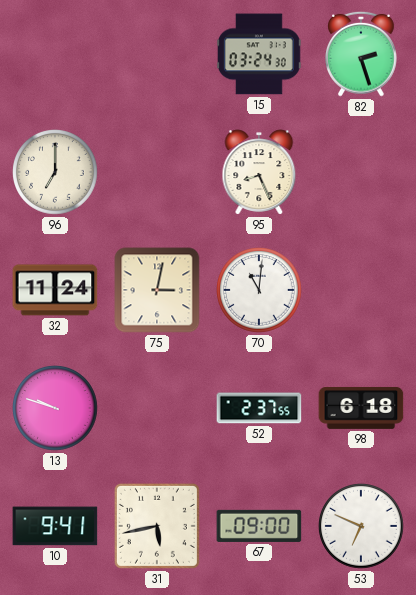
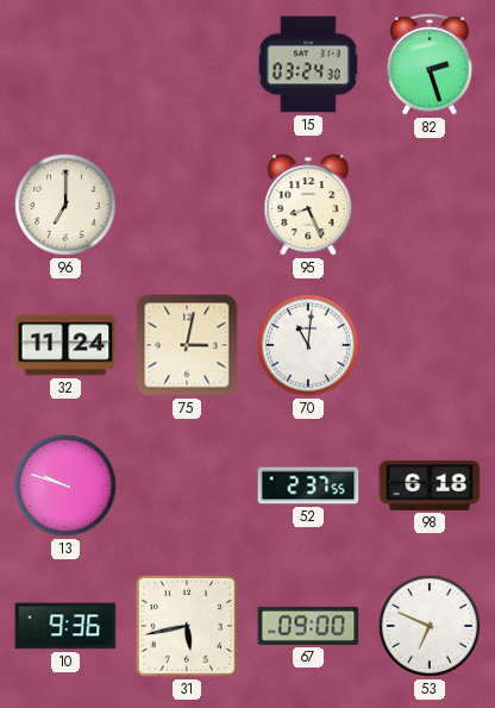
10: 9:41 -> 9:36
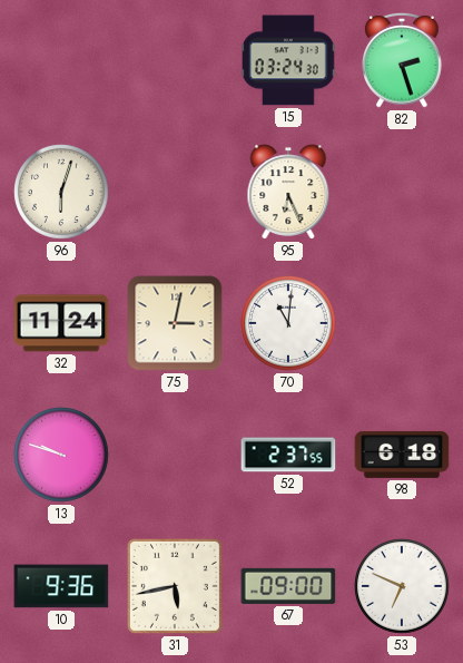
96: 7:00 -> 6:03
95: 8:26 -> 6:26
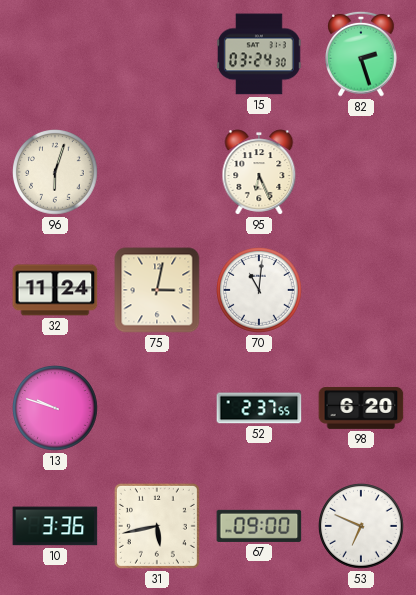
98: 6:18 -> 6:20
10: 9:36 -> 3:36
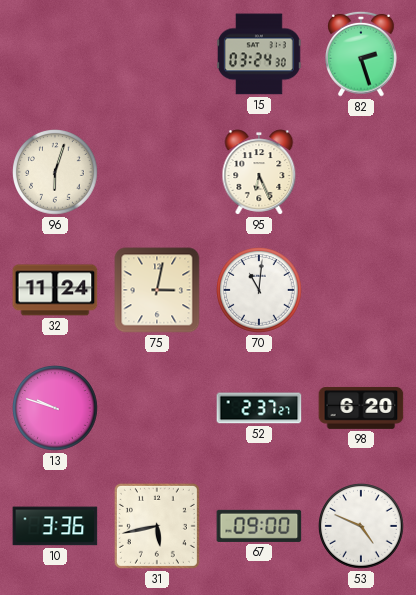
52: 2:37:55 -> 2:37:27
53: 6:49 -> 4:49
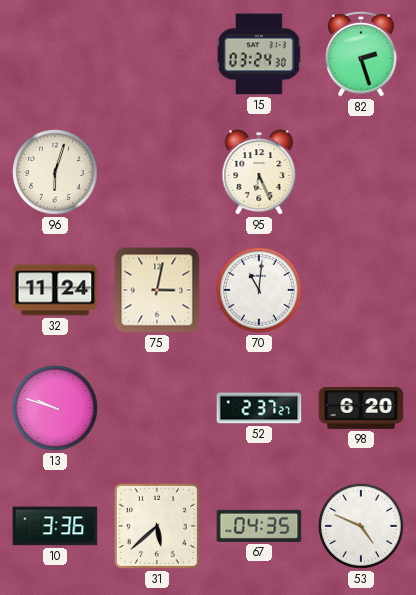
31: 5:43 -> 5:38
67: 09:00 -> 04:35
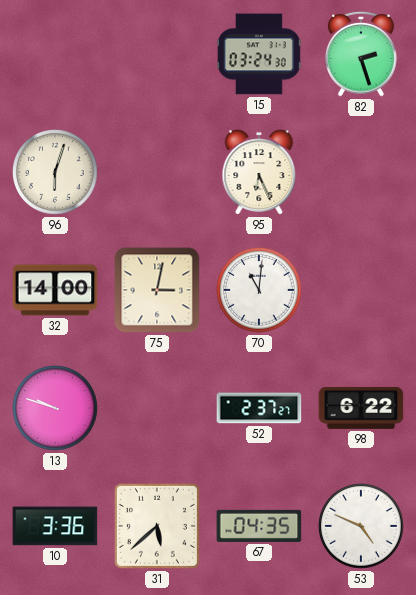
32: 11:24 -> 14:00
98: 6:20 -> 6:22
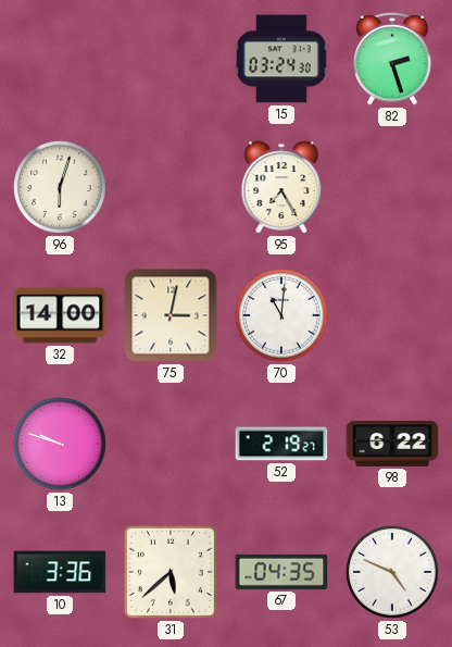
95: 6:26 -> 7:25
52: 2:37 -> 2:19
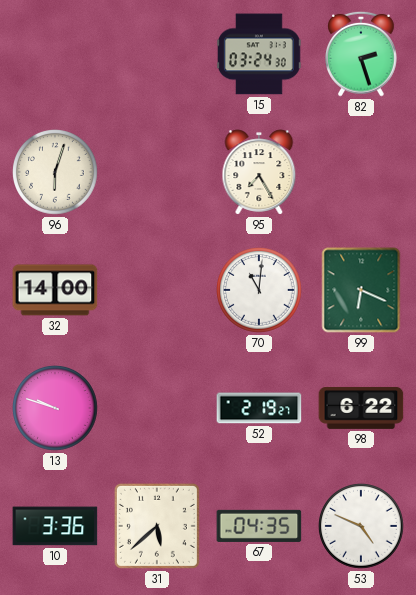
75: 3:02 -> none
99: none -> 6:19
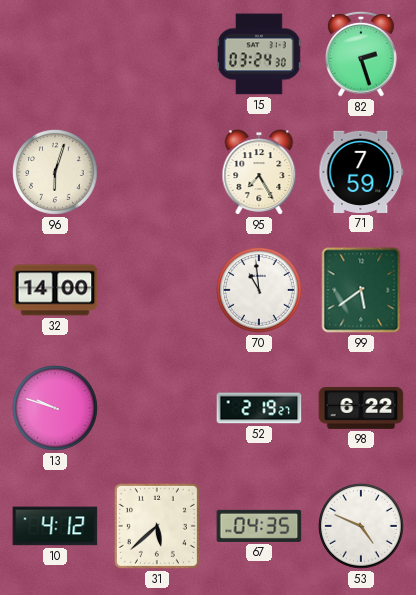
71: none -> 7:59
70: 11:01 -> 10:59
99: 6:19 -> 5:39
10: 3:36 -> 4:12
